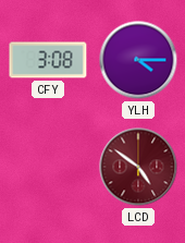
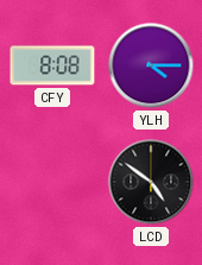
CFY: 3:08 -> 8:08
LCD dial: burgundy -> black
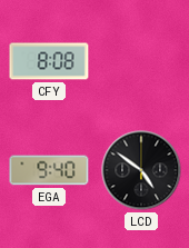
YLH: 4:15 -> none
EGA: none -> 9:40
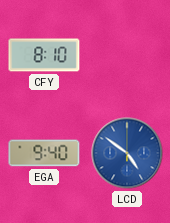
CFY: 8:08 -> 8:10
LCD dial: black -> blue
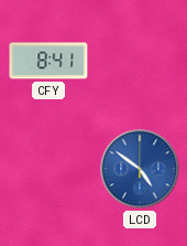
CFY: 8:10 -> 8:41
EGA: 9:40 -> none
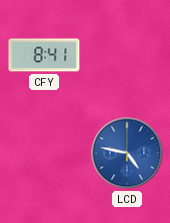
LCD: 4:51 -> 4:47
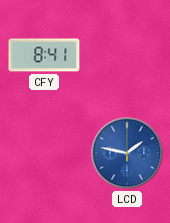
LCD: 4:47 -> 1:47
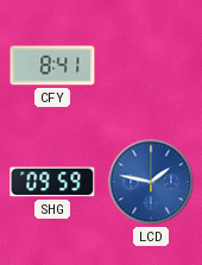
SHG: none -> 09:59
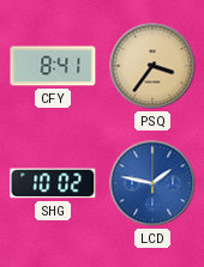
PSQ: none -> 3:36
SHG: 09:59 -> 10:02
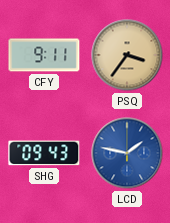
CFY: 8:41 -> 9:11
SHG: 10:02 -> 09:43
